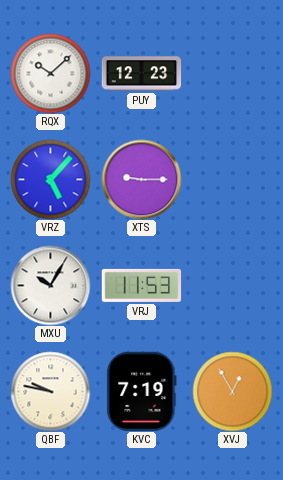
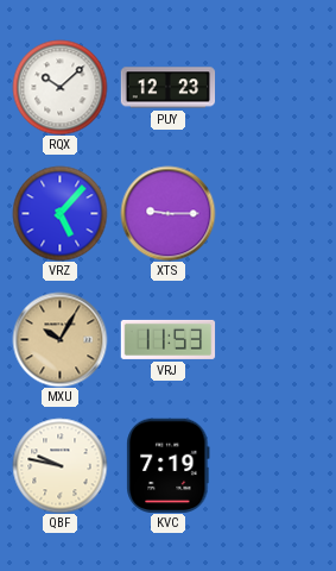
MXU dial: white -> champagne
XVJ: 12:55 -> none
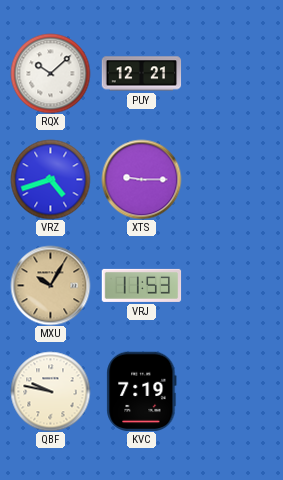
PUY: 12:23 -> 12:21
VRZ: 5:07 -> 4:42
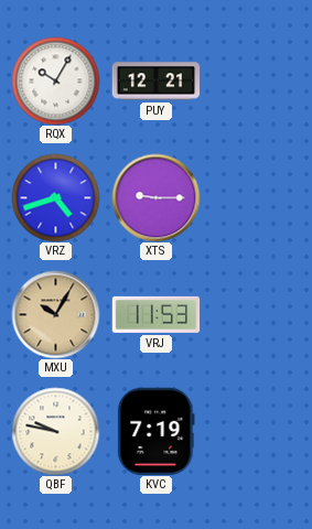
RQX: 10:08 -> 10:05
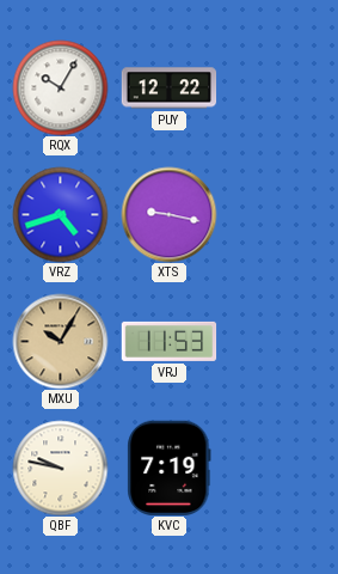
PUY: 12:21 -> 12:22
XTS: 9:15 -> 9:17
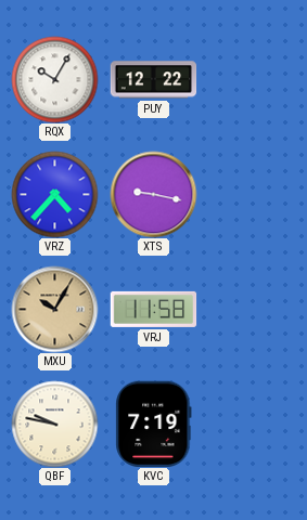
VRZ: 4:42 -> 4:37
VRJ: 11:53 -> 11:58
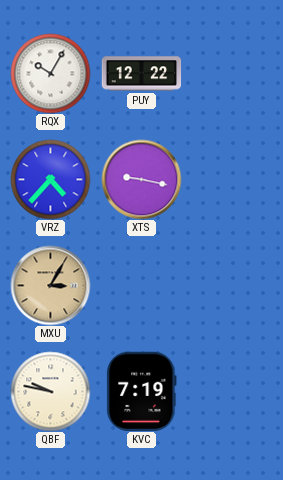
MXU: 10:05 -> 3:05
VRJ: 11:58 -> none
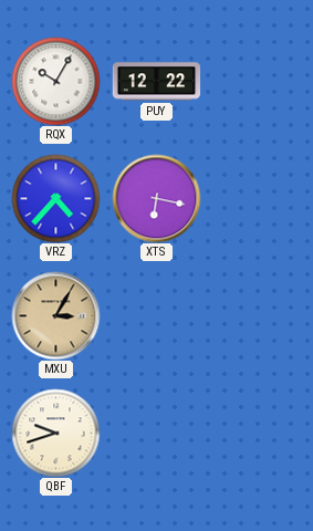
XTS: 9:17 -> 6:17
QBF: 9:47 -> 9:42
KVC: 7:19 -> none
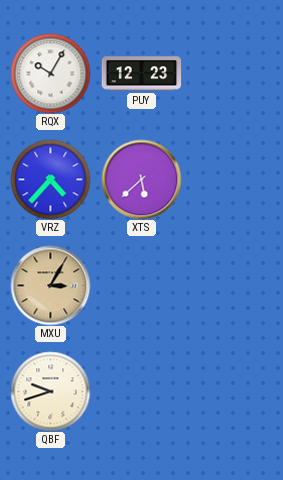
PUY: 12:22 -> 12:23
XTS: 6:17 -> 5:38
